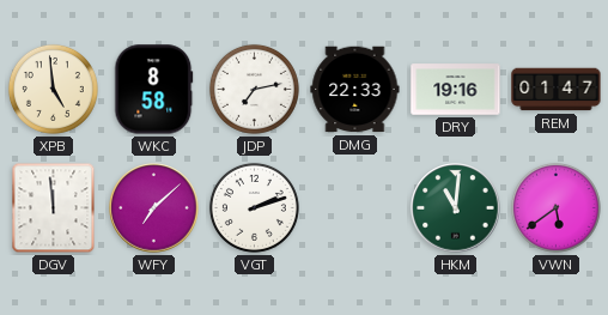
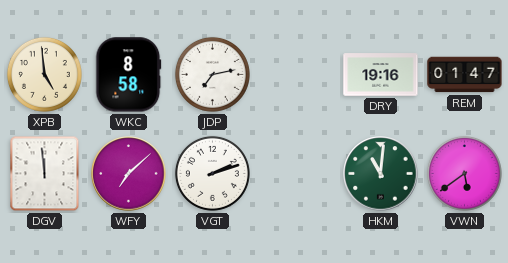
DMG: 22:33 -> none
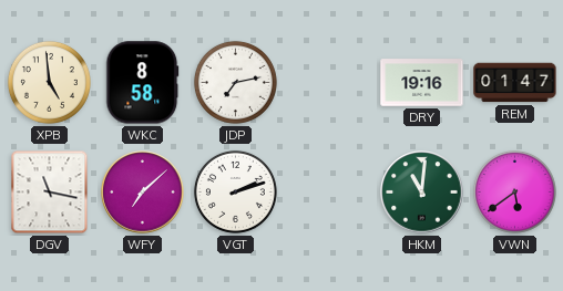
DGV: 11:59 -> 11:17
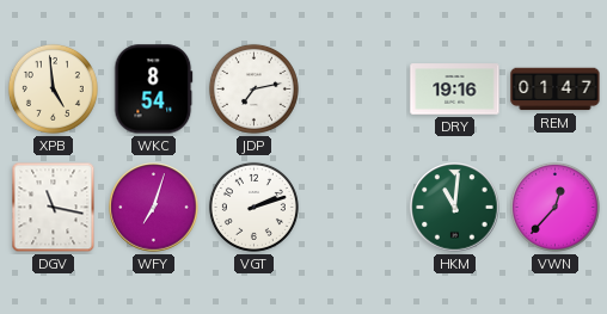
WKC: 8:58 -> 8:54
WFY: 7:08 -> 7:03
VWN: 5:39 -> 12:37
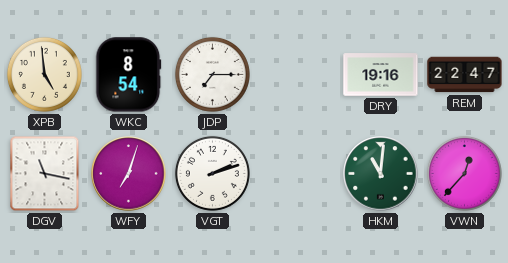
JDP: 7:13 -> 7:15
REM: 01:47 -> 22:47
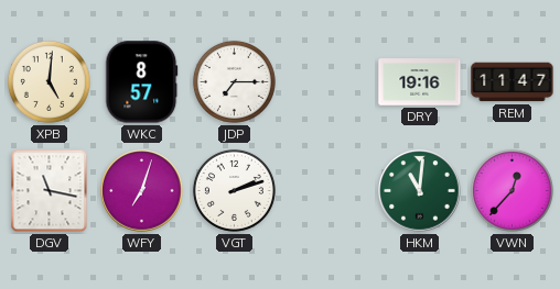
XPB: 4:59 -> 5:01
WKC: 8:54 -> 8:57
REM: 22:47 -> 11:47
